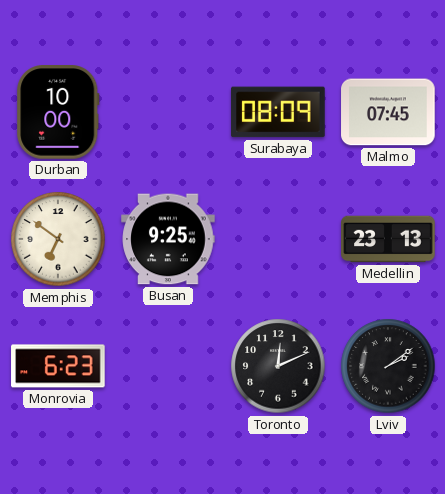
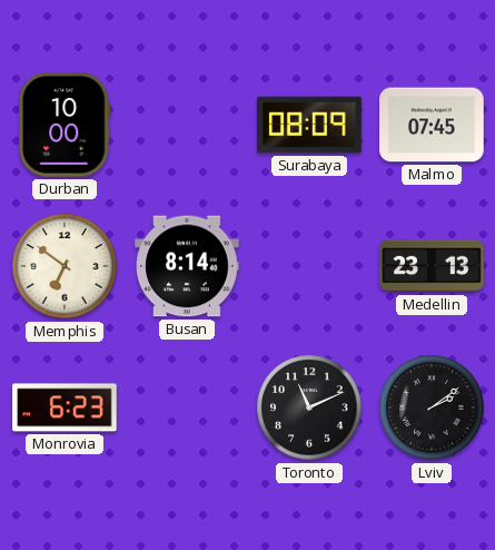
Busan: 9:25 -> 8:14
Toronto: 12:11 -> 11:11
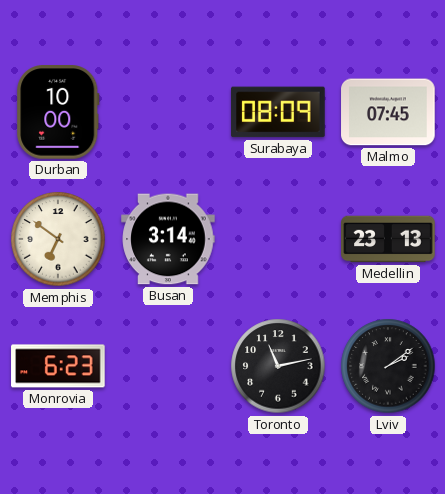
Busan: 8:14 -> 3:14
Toronto: 11:11 -> 11:13
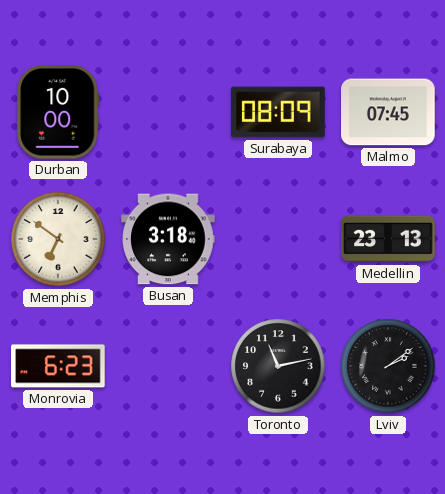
Busan: 3:14 -> 3:18
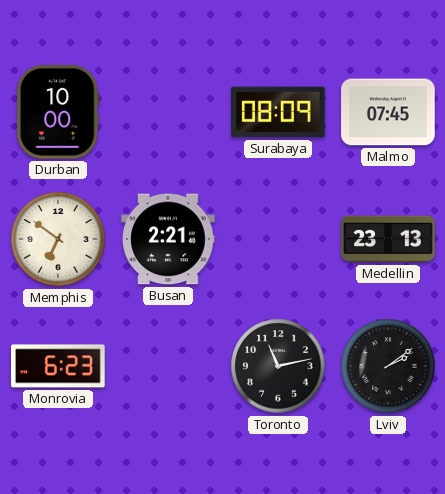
Busan: 3:18 -> 2:21
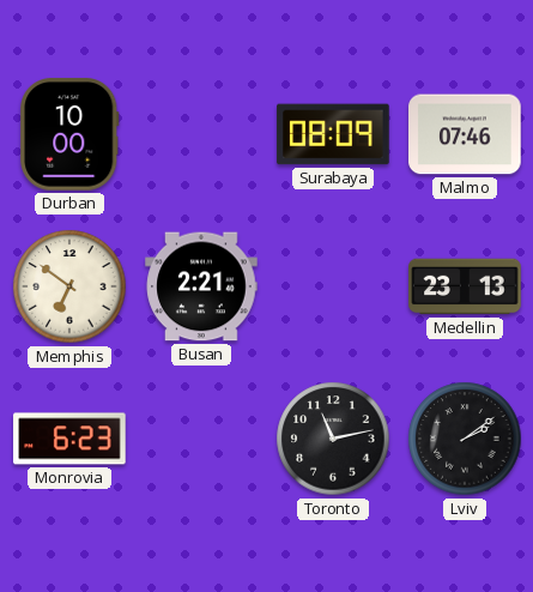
Malmo: 07:45 -> 07:46
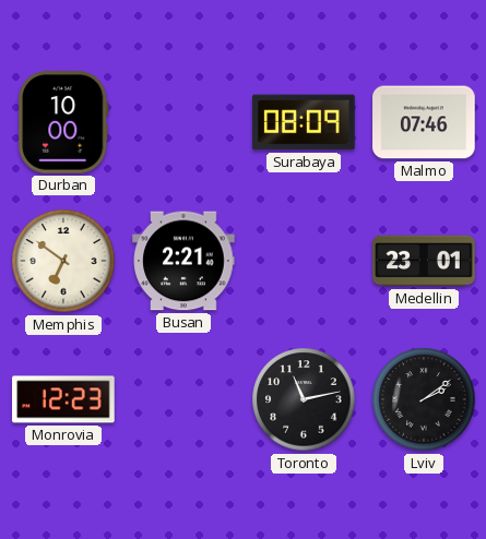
Medellin: 23:13 -> 23:01
Monrovia: 6:23 -> 12:23
